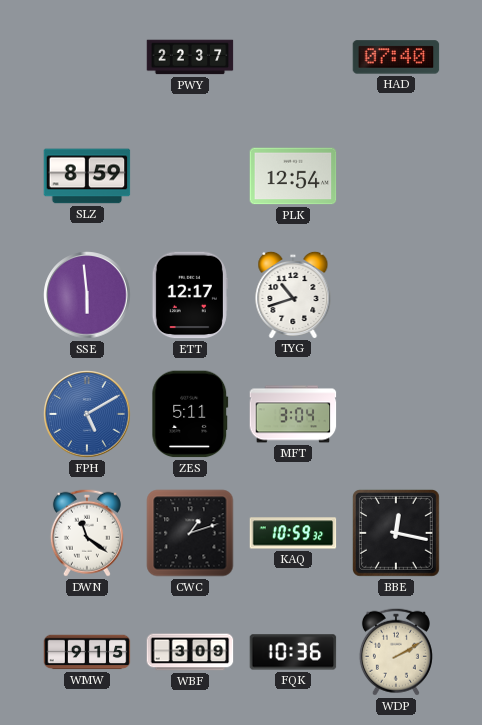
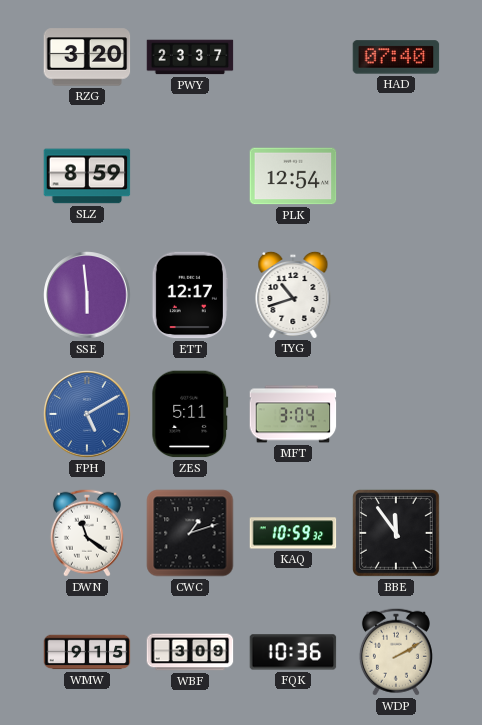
RZG: none -> 3:20
PWY: 22:37 -> 23:37
BBE: 12:17 -> 11:54
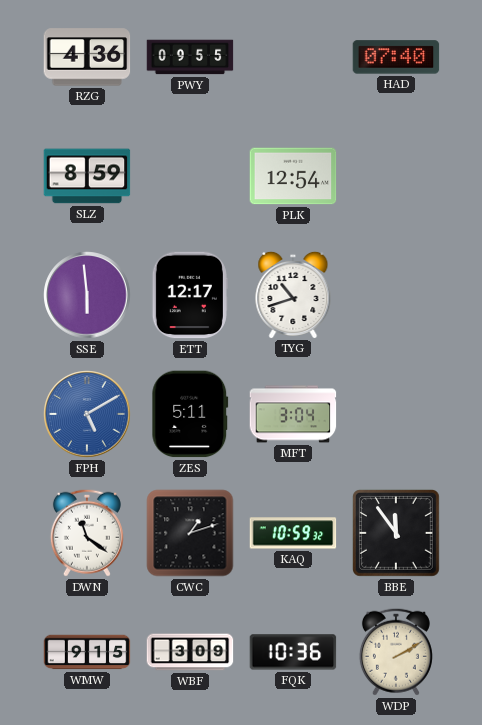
RZG: 3:20 -> 4:36
PWY: 23:37 -> 09:55
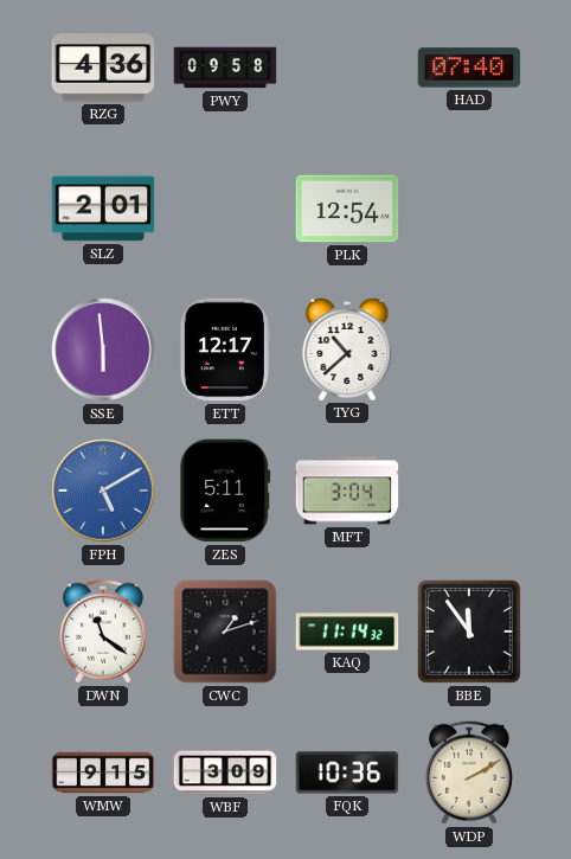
PWY: 09:55 -> 09:58
SLZ: 8:59 -> 2:01
TYG: 10:42 -> 10:38
KAQ: 10:59 -> 11:14
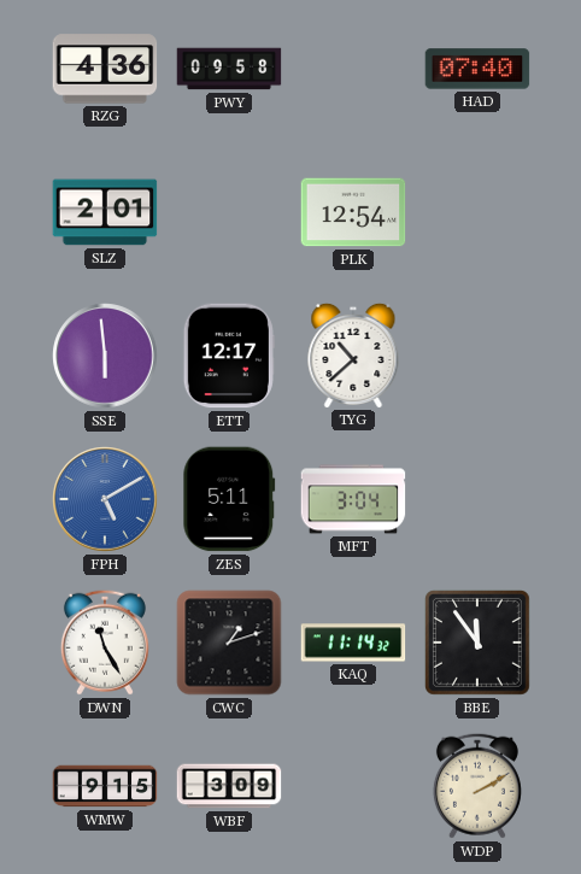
DWN: 11:21 -> 11:25
FQK: 10:36 -> none
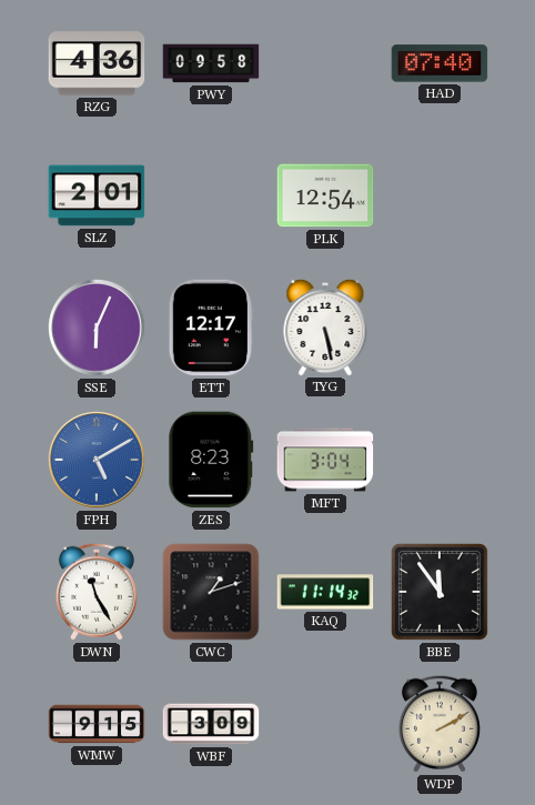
SSE: 5:59 -> 6:04
TYG: 10:38 -> 5:28
ZES: 5:11 -> 8:23
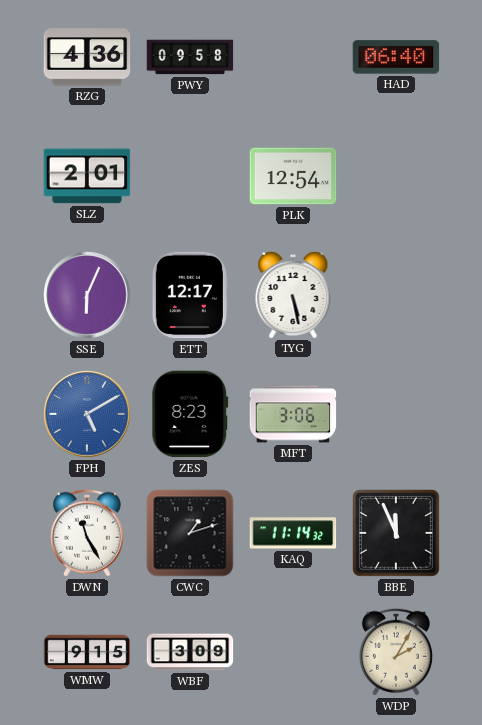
HAD: 07:40 -> 06:40
MFT: 3:04 -> 3:06
BBE: 11:54 -> 11:56
WDP: 2:10 -> 2:05
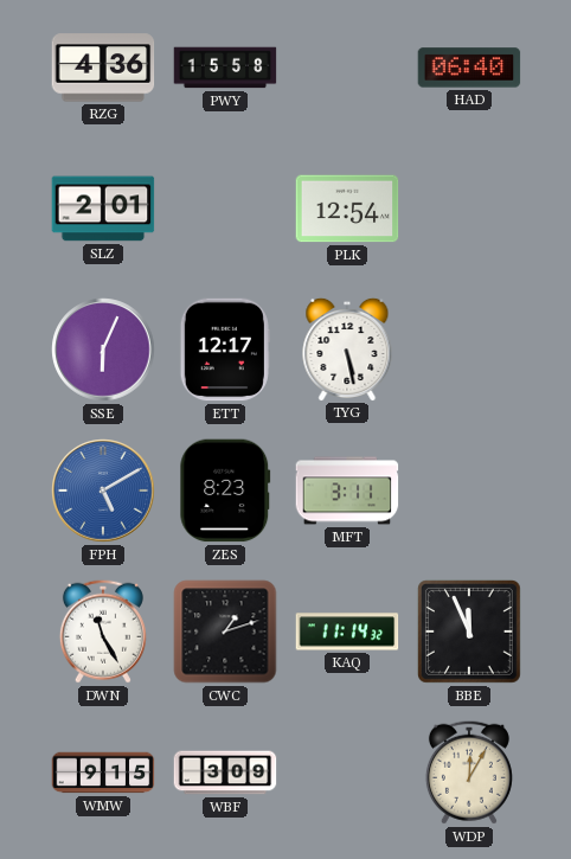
PWY: 09:58 -> 15:58
MFT: 3:06 -> 3:11
WDP: 2:05 -> 12:05
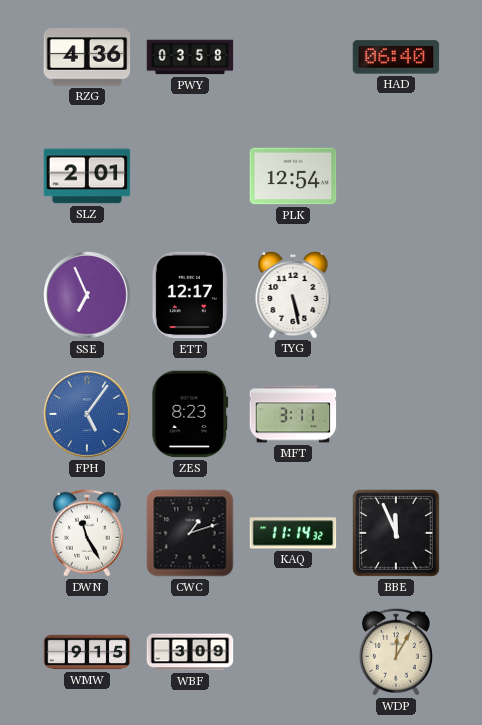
PWY: 15:58 -> 03:58
SSE: 6:04 -> 6:56
FPH: 5:10 -> 5:06
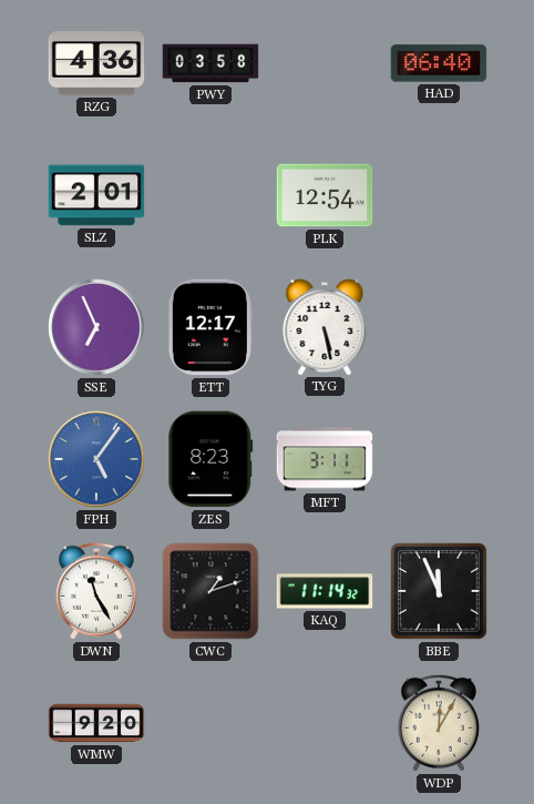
WMW: 9:15 -> 9:20
WBF: 3:09 -> none
